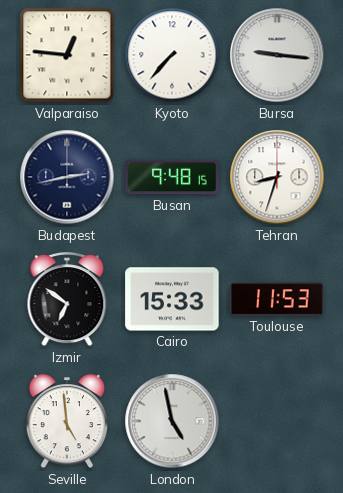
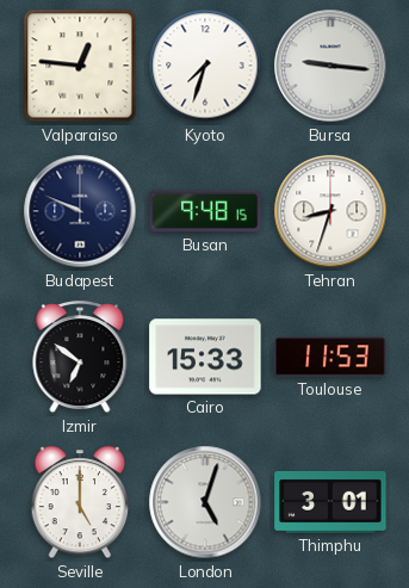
Kyoto: 7:37 -> 7:33
Budapest: 2:43 -> 9:49
Seville: 4:59 -> 5:00
London: 4:58 -> 5:03
Thimphu: none -> 3:01
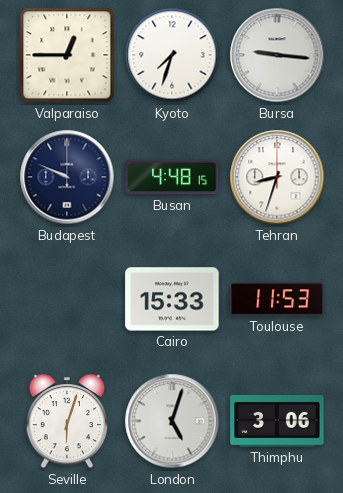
Valparaiso: 12:46 -> 12:45
Busan: 9:48 -> 4:48
Izmir: 6:51 -> none
Seville: 5:00 -> 6:03
Thimphu: 3:01 -> 3:06
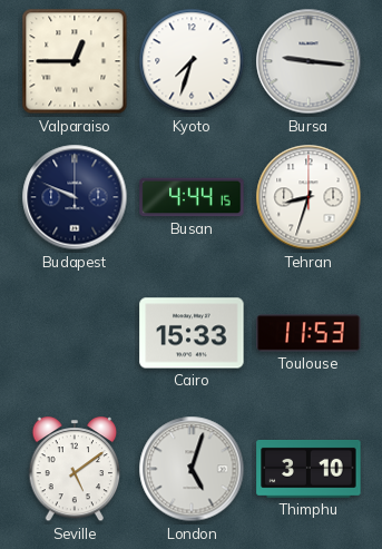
Busan: 4:48 -> 4:44
Seville: 6:03 -> 5:09
Thimphu: 3:06 -> 3:10
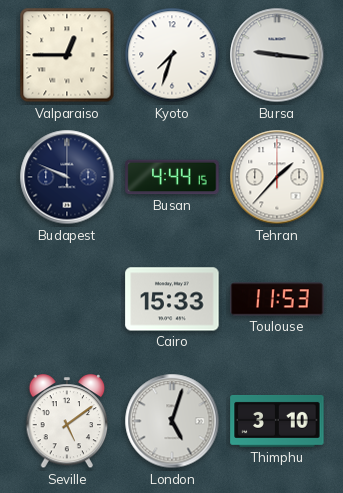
Tehran: 8:33 -> 1:37
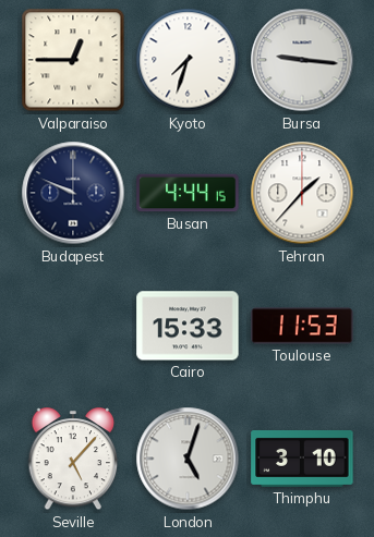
Seville: 5:09 -> 5:07
